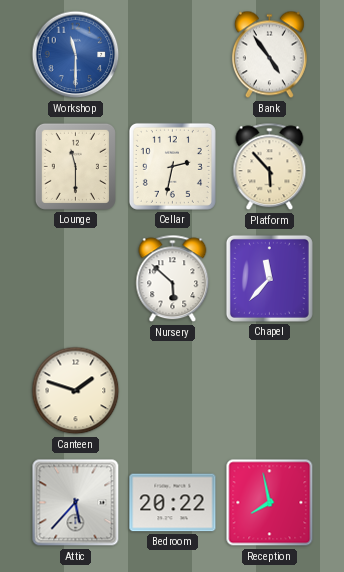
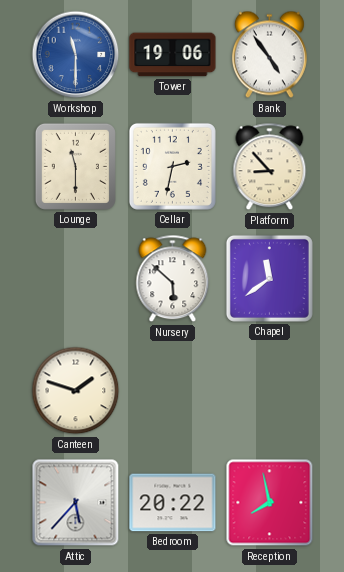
Tower: none -> 19:06
Platform: 5:53 -> 8:53
Chapel: 11:37 -> 11:39
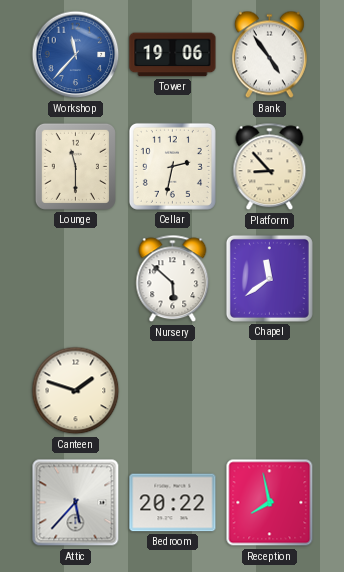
Workshop: 11:30 -> 11:37
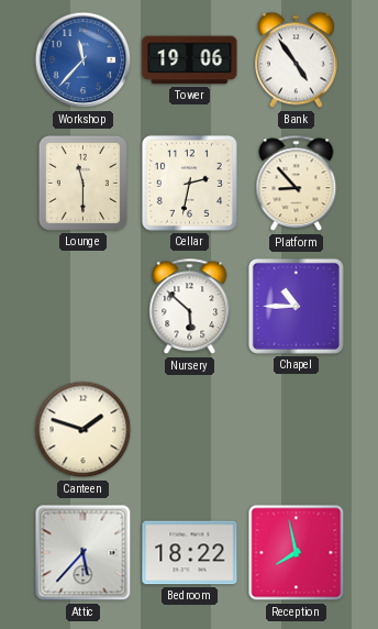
Chapel: 11:39 -> 10:45
Bedroom: 20:22 -> 18:22
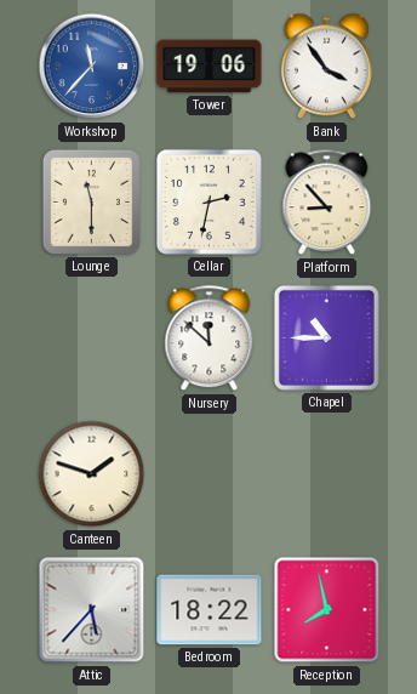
Bank: 4:54 -> 3:54
Nursery: 5:52 -> 11:52
